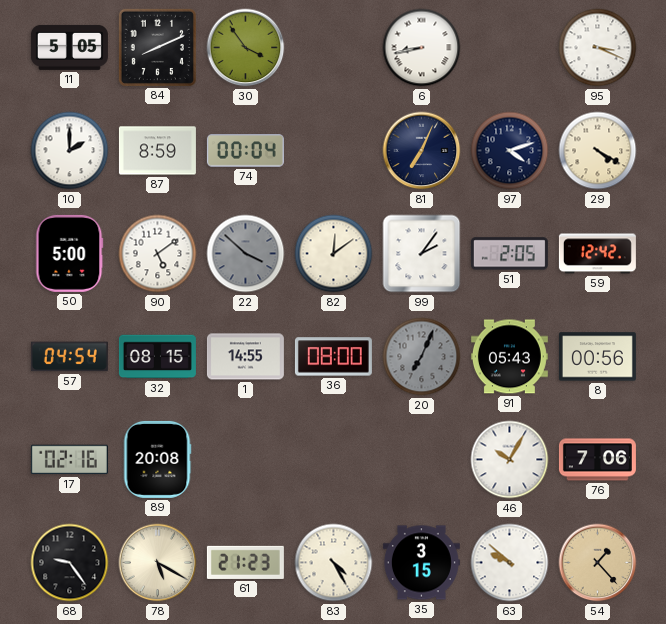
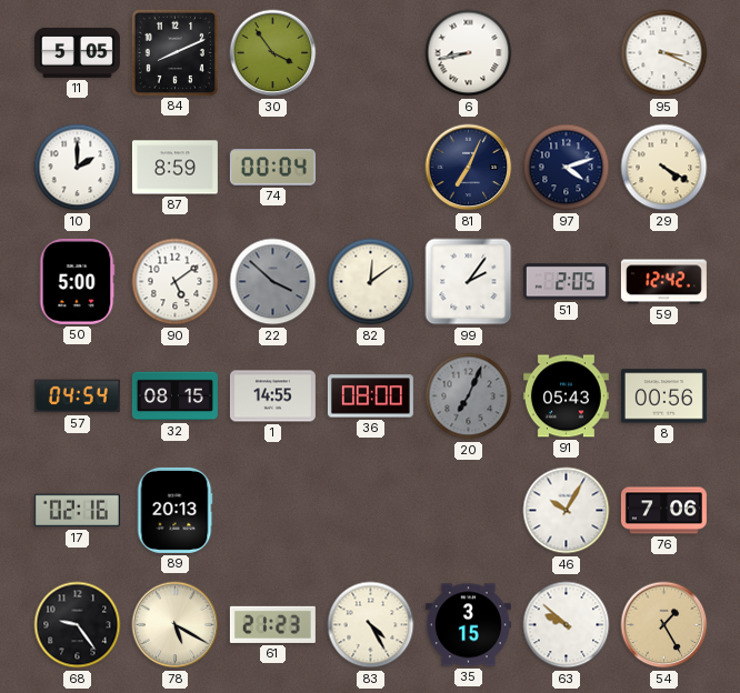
89: 20:08 -> 20:13
54: 1:23 -> 1:25
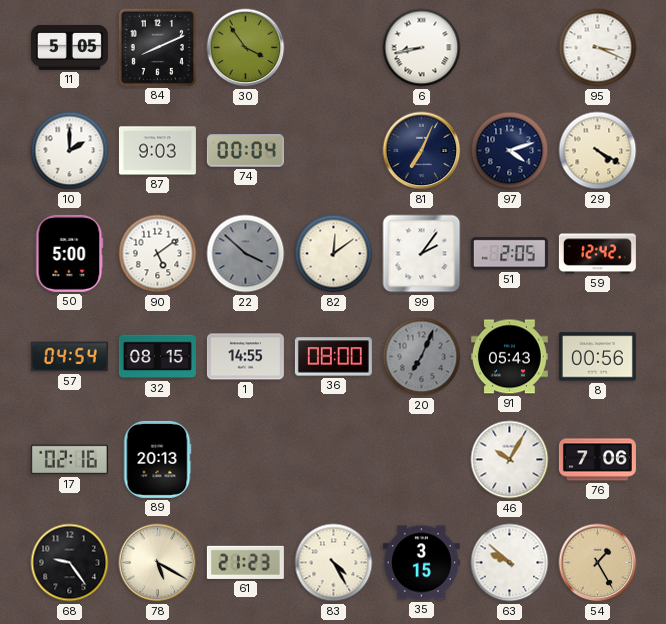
87: 8:59 -> 9:03
